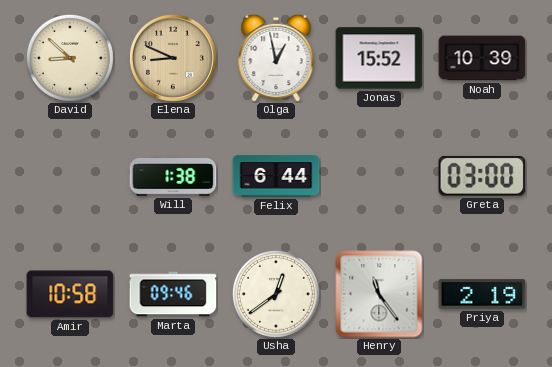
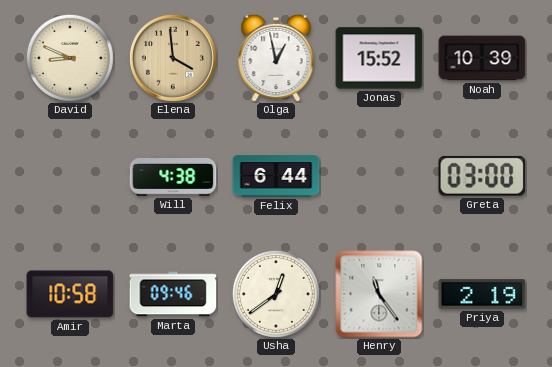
David: 8:52 -> 8:49
Elena: 8:49 -> 3:59
Will: 1:38 -> 4:38
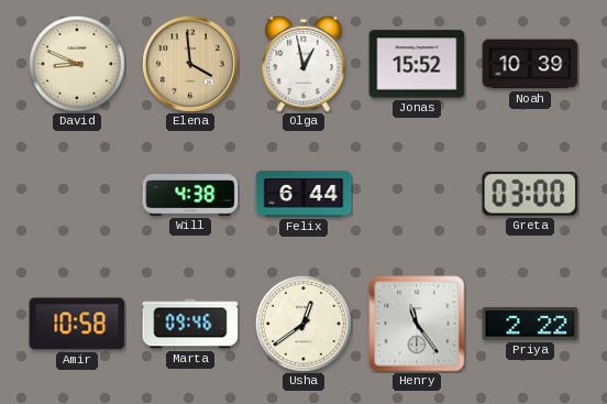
Priya: 2:19 -> 2:22
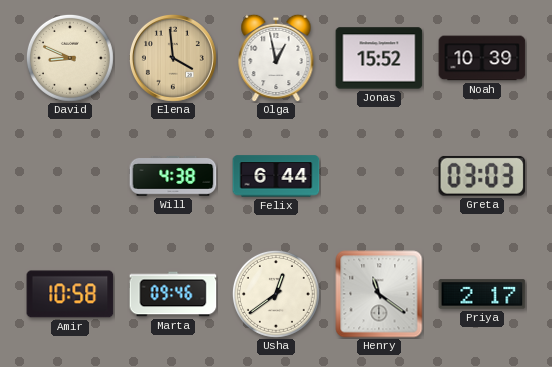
Greta: 03:00 -> 03:03
Henry: 11:24 -> 11:21
Priya: 2:22 -> 2:17
